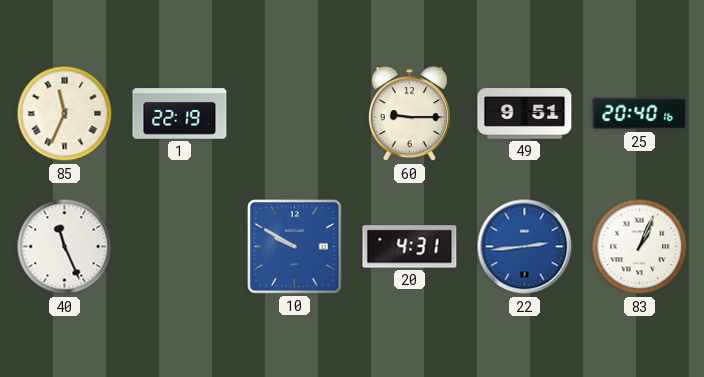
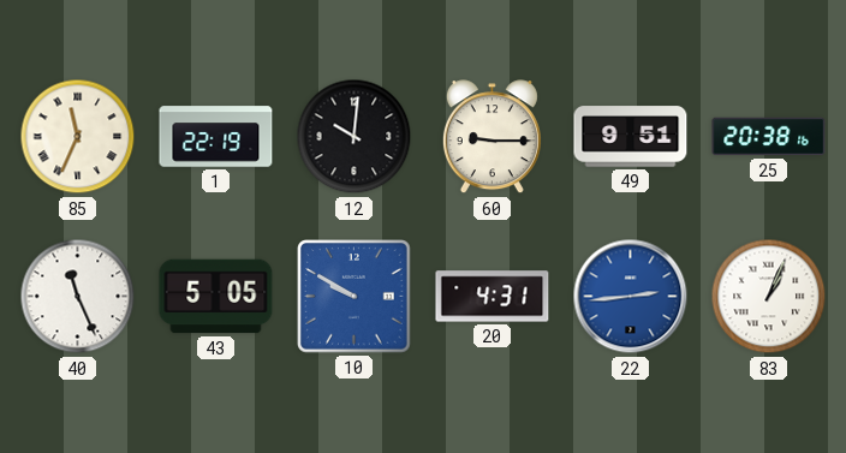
12: none -> 10:01
25: 20:40 -> 20:38
43: none -> 5:05
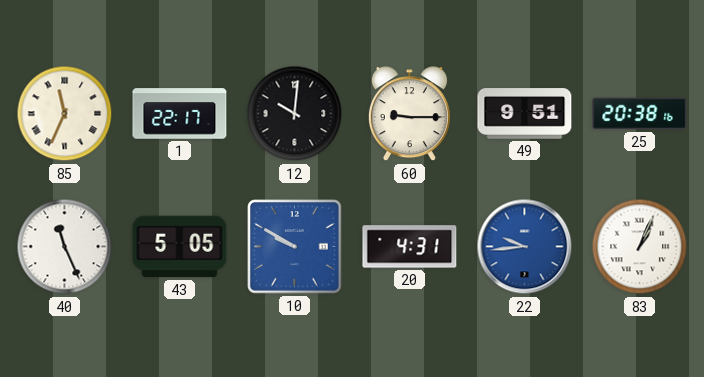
1: 22:19 -> 22:17
22: 2:44 -> 9:44
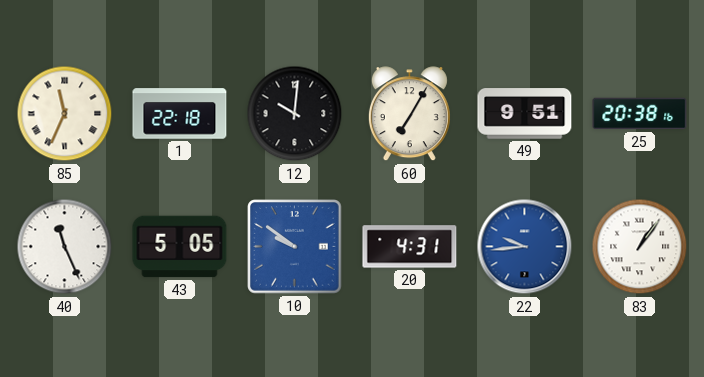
1: 22:17 -> 22:18
60: 9:15 -> 7:05
10: 9:50 -> 9:51
83: 1:04 -> 1:06
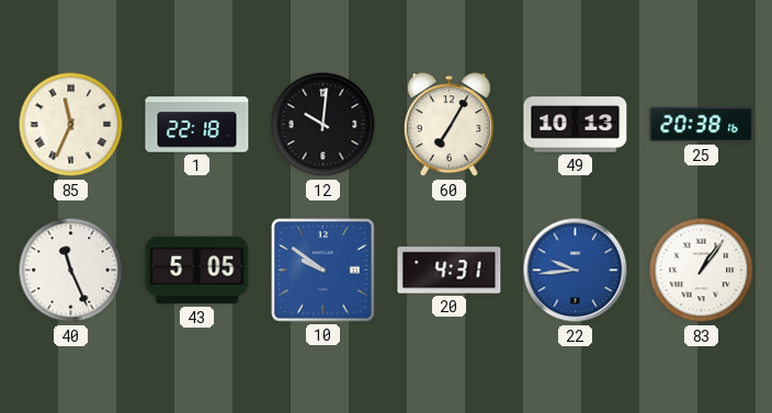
49: 9:51 -> 10:13
